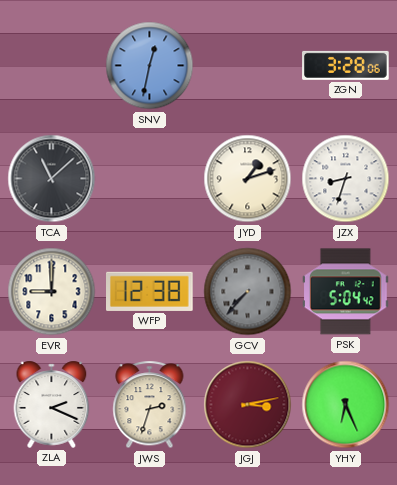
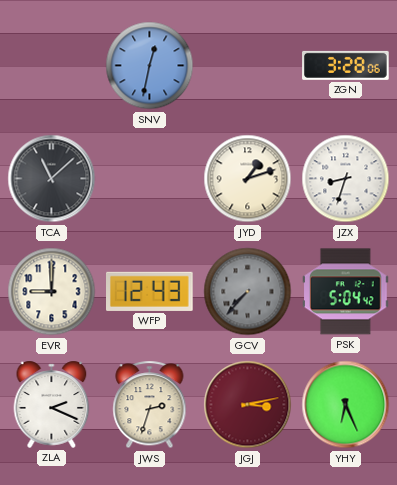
WFP: 12:38 -> 12:43
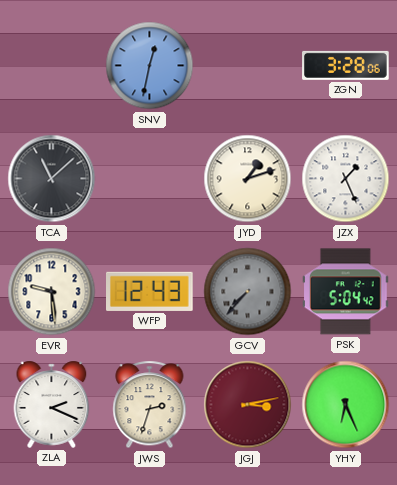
JZX: 8:33 -> 1:26
EVR: 9:00 -> 9:29
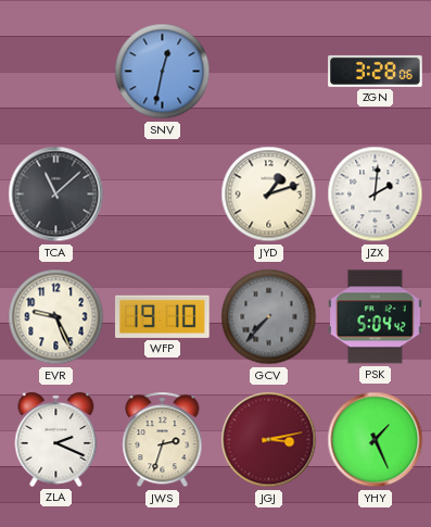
JZX: 1:26 -> 2:01
EVR: 9:29 -> 9:26
WFP: 12:43 -> 19:10
YHY: 6:26 -> 1:26
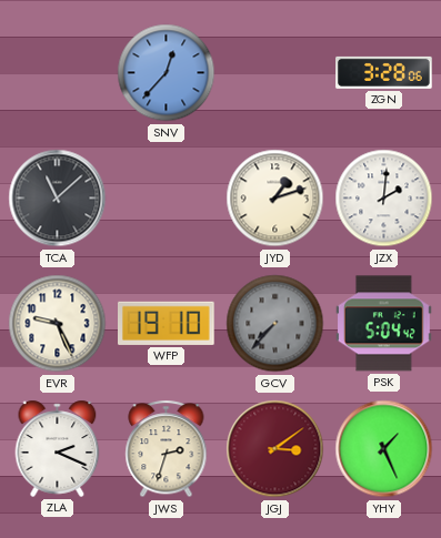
SNV: 12:32 -> 12:37
JGJ: 3:13 -> 3:09
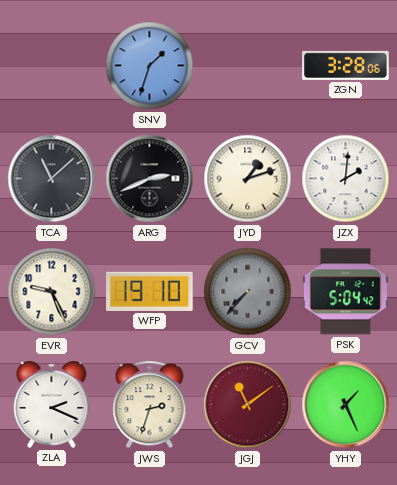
SNV: 12:37 -> 1:33
ARG: none -> 2:41
JGJ: 3:09 -> 11:09
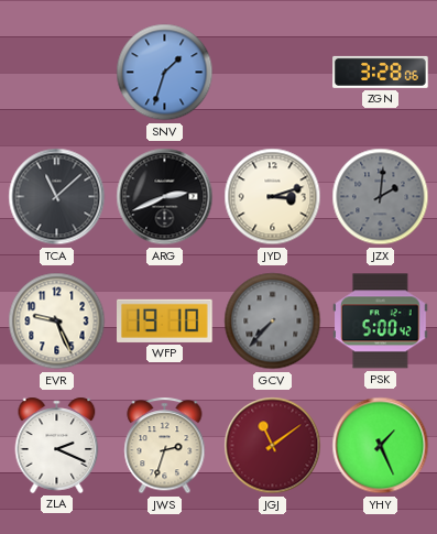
JYD: 1:12 -> 3:12
JZX dial: white -> grey
PSK: 5:04 -> 5:00
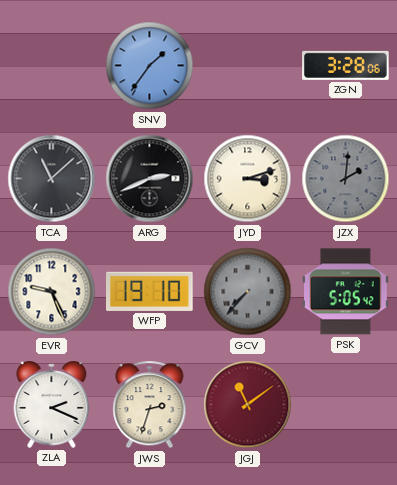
SNV: 1:33 -> 1:36
PSK: 5:00 -> 5:05
YHY: 1:26 -> none
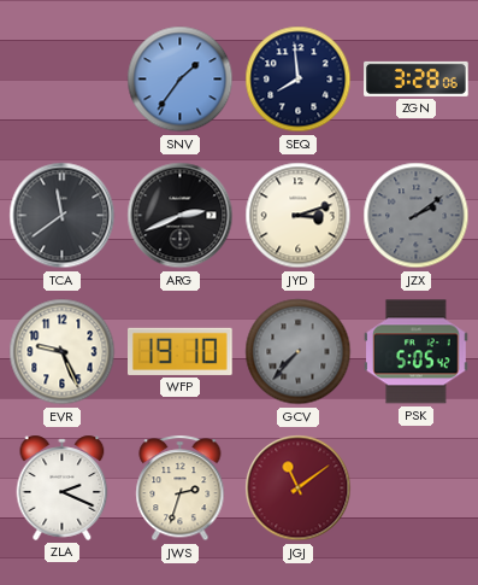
SEQ: none -> 7:59
TCA: 11:08 -> 11:39
JZX: 2:01 -> 2:09
